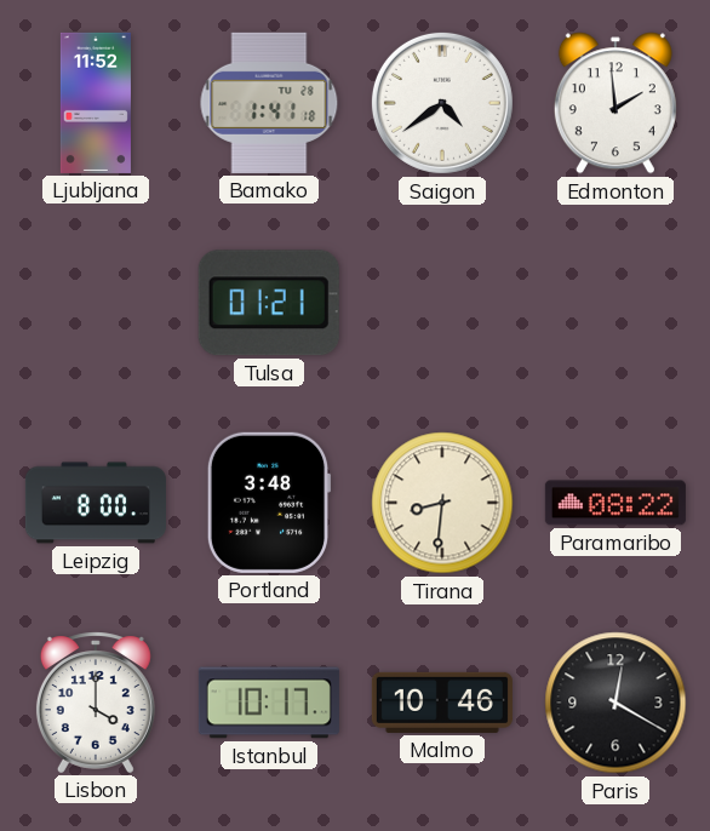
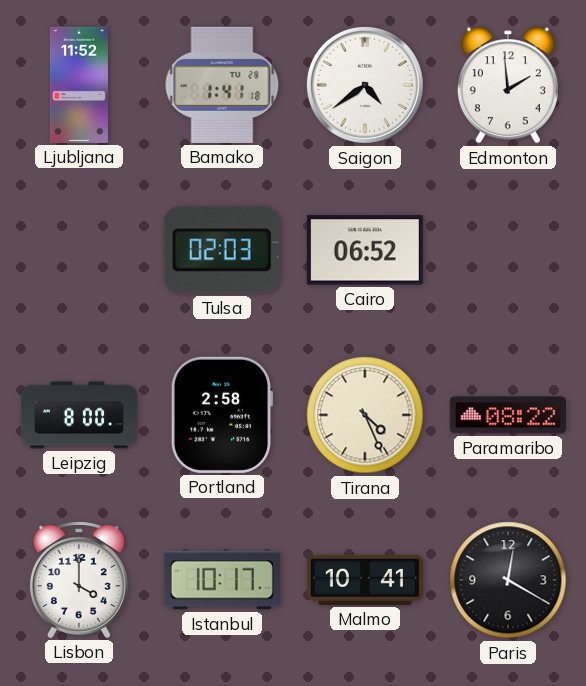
Tulsa: 01:21 -> 02:03
Cairo: none -> 06:52
Portland: 3:48 -> 2:58
Tirana: 8:31 -> 4:26
Malmo: 10:46 -> 10:41
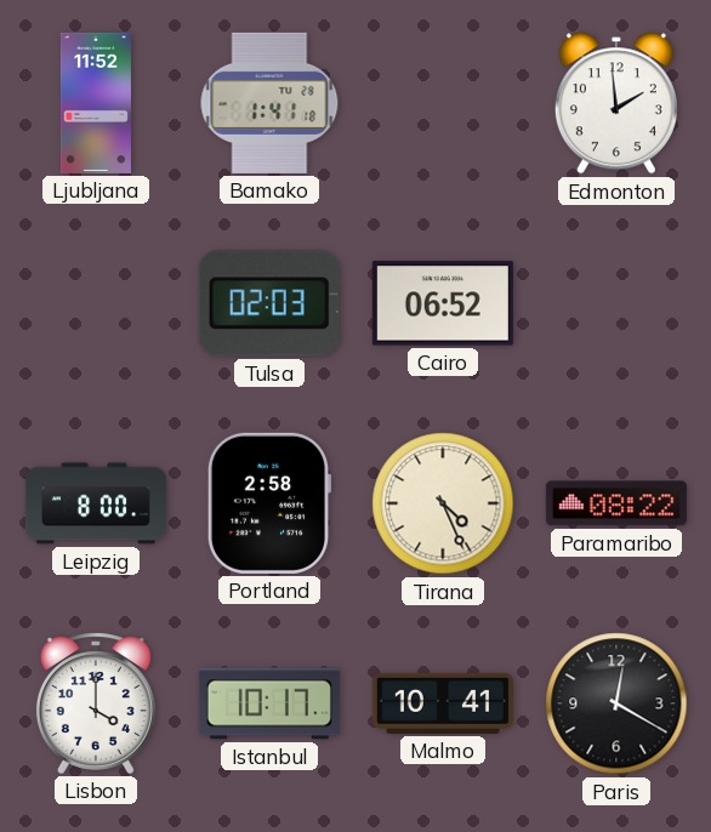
Saigon: 4:39 -> none
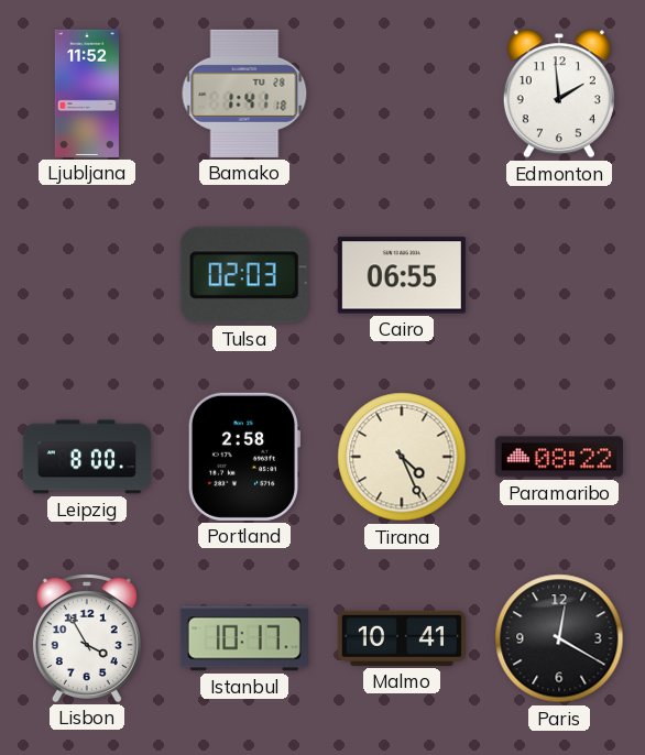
Cairo: 06:52 -> 06:55
Lisbon: 4:00 -> 3:55
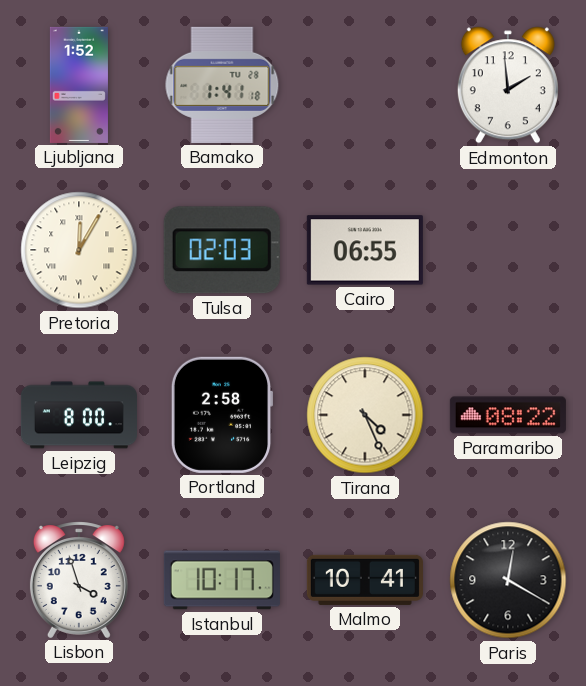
Ljubljana: 11:52 -> 1:52
Pretoria: none -> 12:05
Lisbon: 3:55 -> 3:57
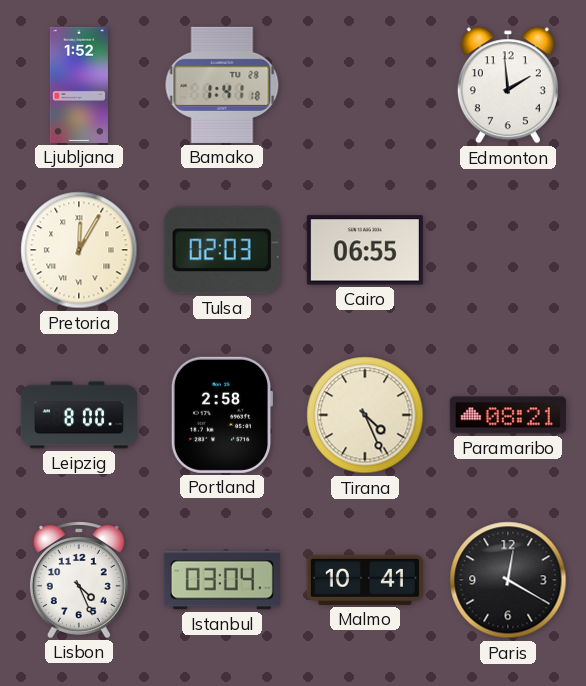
Paramaribo: 08:22 -> 08:21
Lisbon: 3:57 -> 4:26
Istanbul: 10:17 -> 03:04
